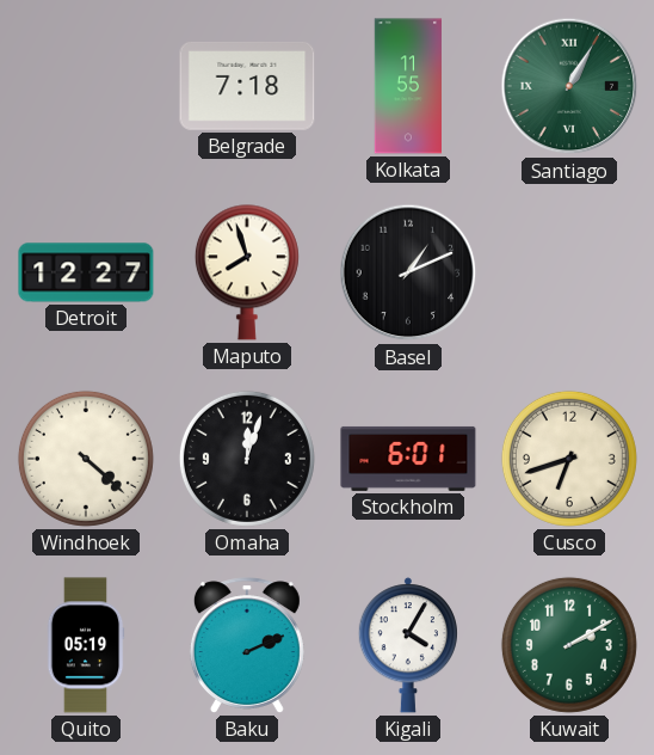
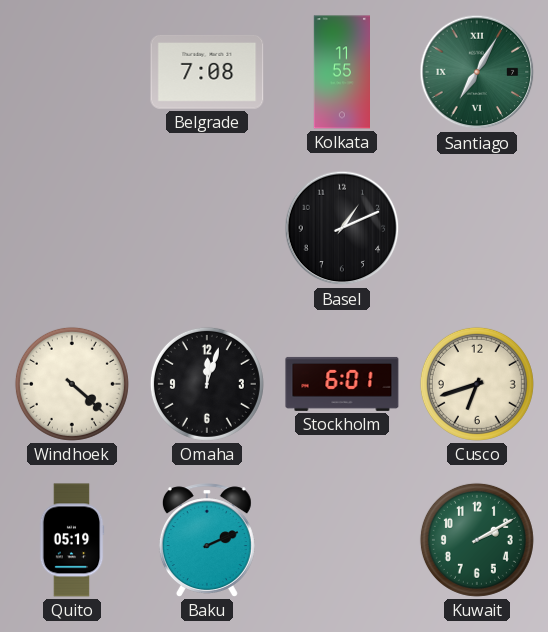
Belgrade: 7:18 -> 7:08
Santiago: 1:05 -> 7:05
Detroit: 12:27 -> none
Maputo: 7:57 -> none
Kigali: 4:05 -> none
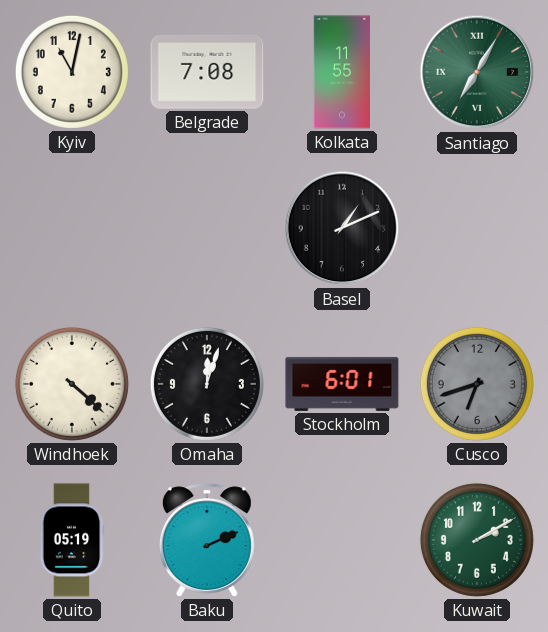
Kyiv: none -> 11:02
Cusco dial: cream -> grey
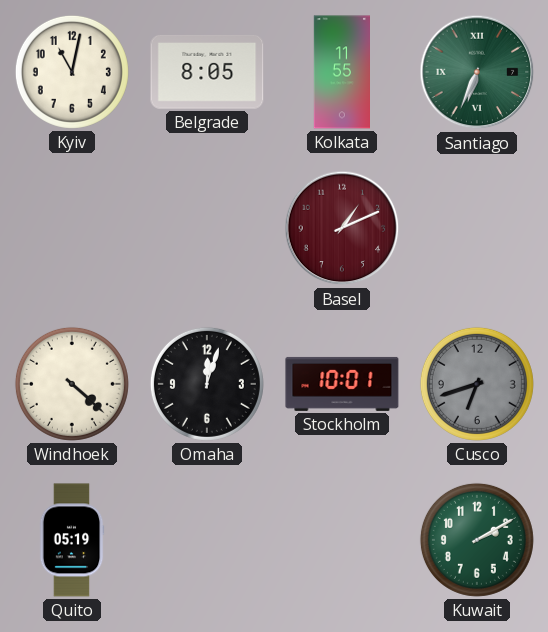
Belgrade: 7:08 -> 8:05
Santiago: 7:05 -> 6:34
Basel dial: black -> burgundy
Stockholm: 6:01 -> 10:01
Baku: 2:11 -> none
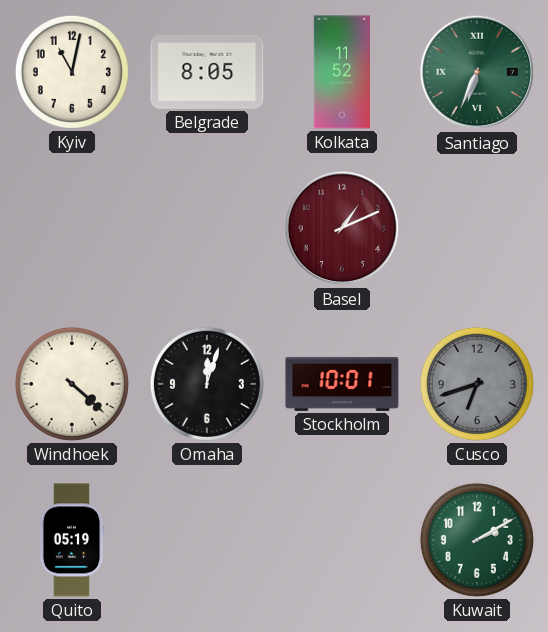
Kolkata: 11:55 -> 11:52
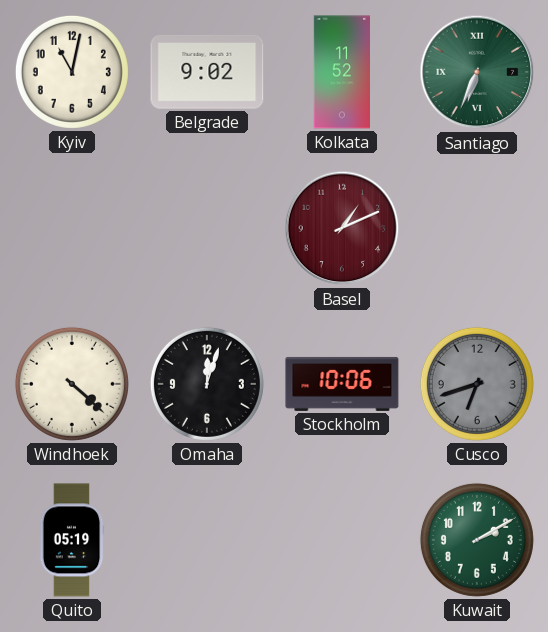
Belgrade: 8:05 -> 9:02
Stockholm: 10:01 -> 10:06
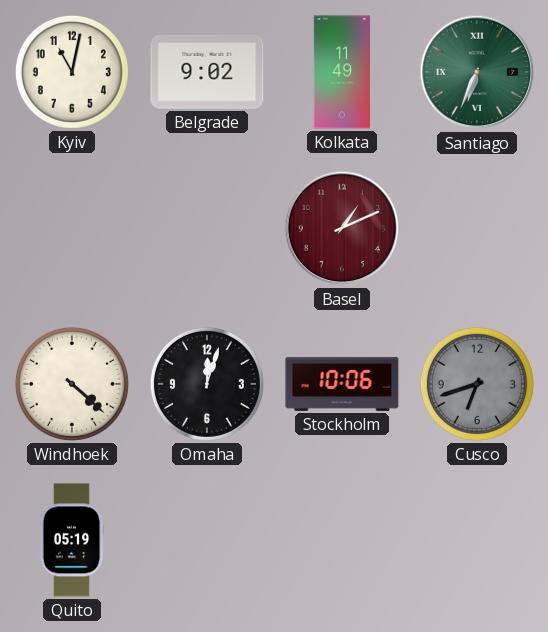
Kolkata: 11:52 -> 11:49
Kuwait: 2:10 -> none
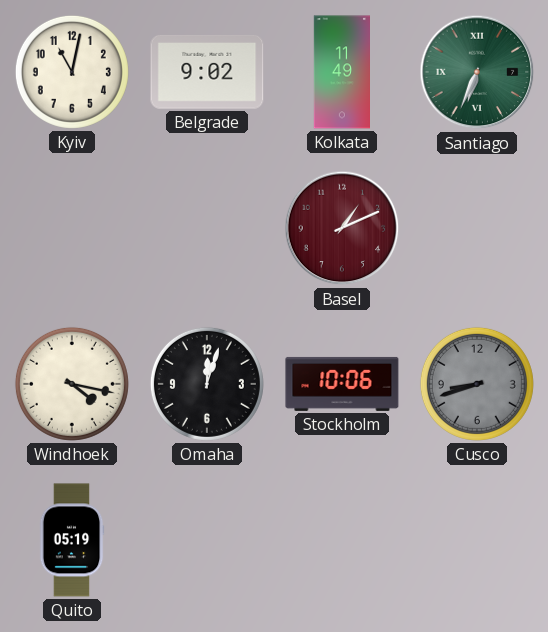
Windhoek: 4:22 -> 4:17
Cusco: 6:42 -> 8:42
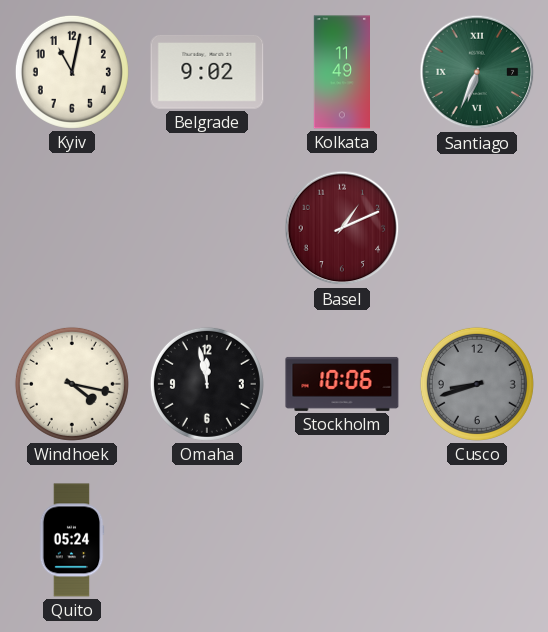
Omaha: 12:03 -> 11:58
Quito: 05:19 -> 05:24
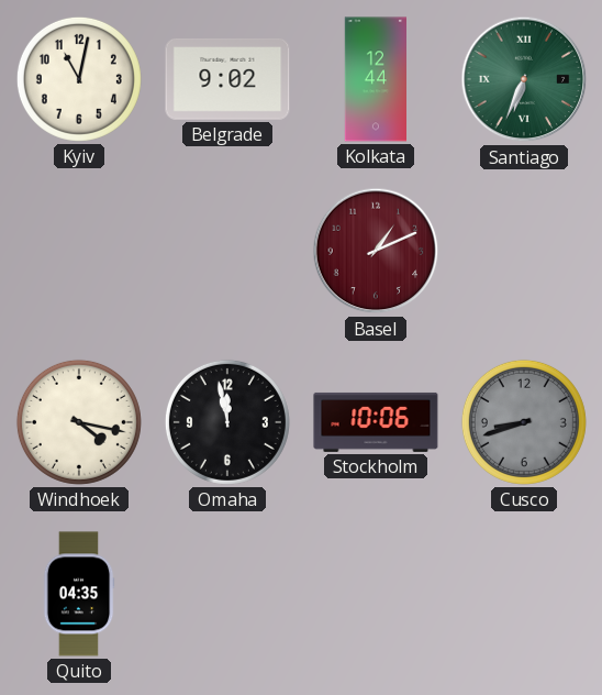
Kolkata: 11:49 -> 12:44
Quito: 05:24 -> 04:35
